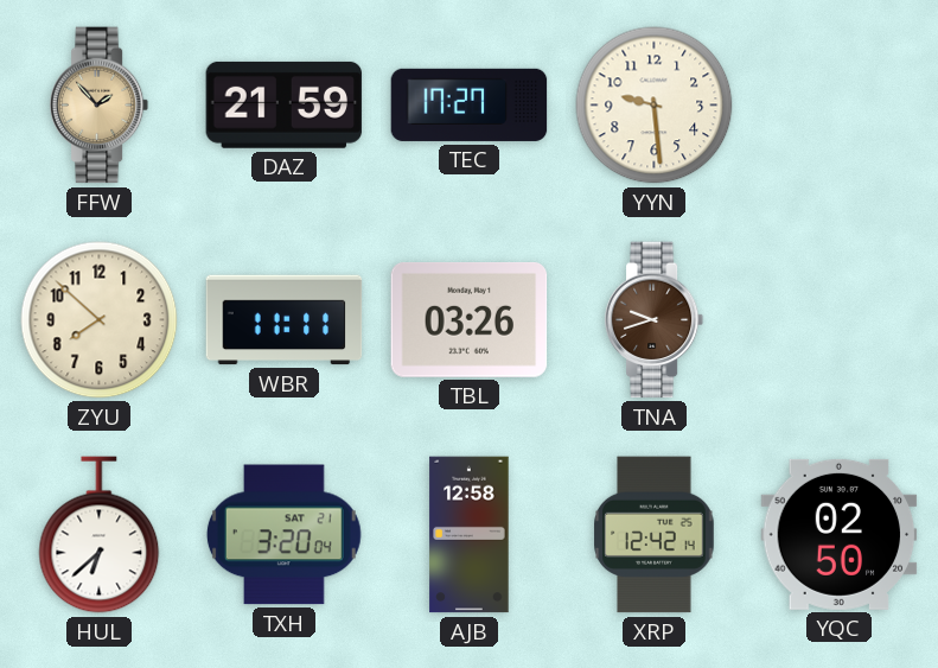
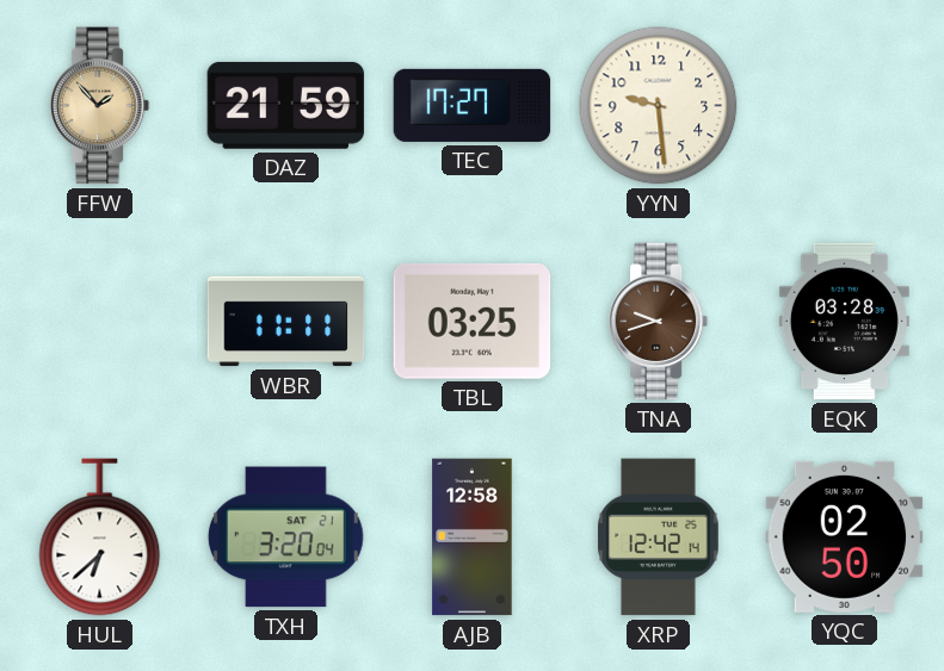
ZYU: 7:52 -> none
TBL: 03:26 -> 03:25
EQK: none -> 03:28
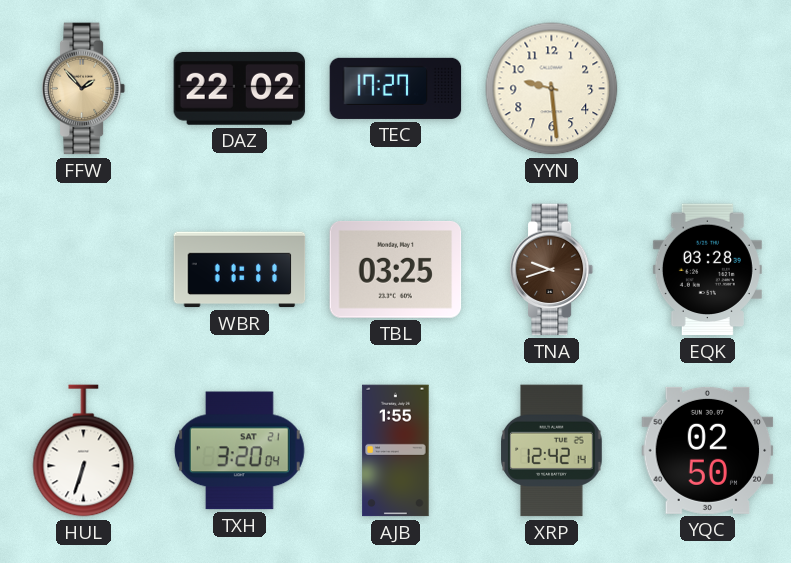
DAZ: 21:59 -> 22:02
HUL: 6:38 -> 6:33
AJB: 12:58 -> 1:55
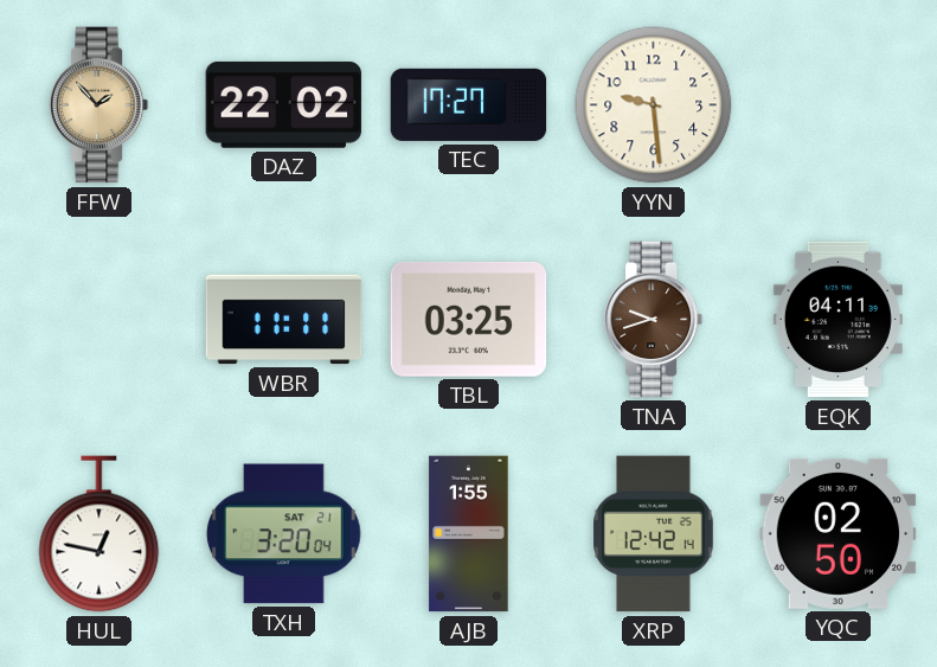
EQK: 03:28 -> 04:11
HUL: 6:33 -> 12:47
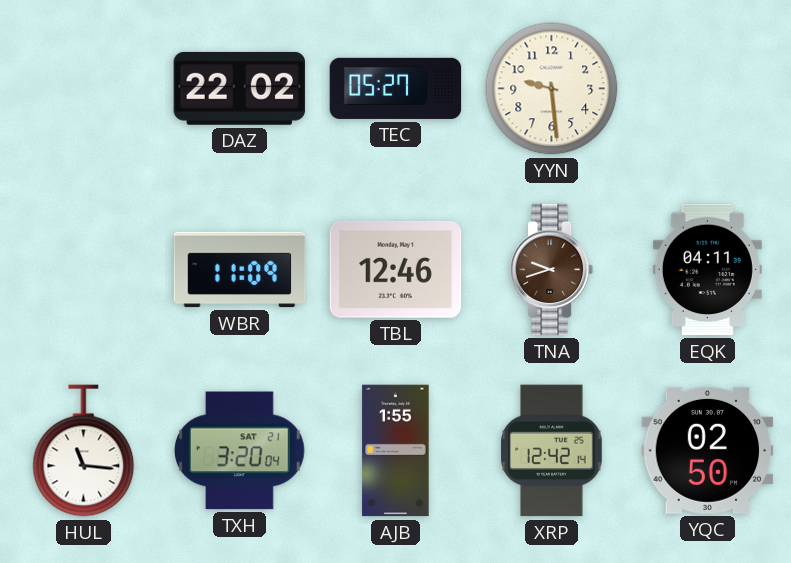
FFW: 1:53 -> none
TEC: 17:27 -> 05:27
WBR: 11:11 -> 11:09
TBL: 03:25 -> 12:46
HUL: 12:47 -> 11:16
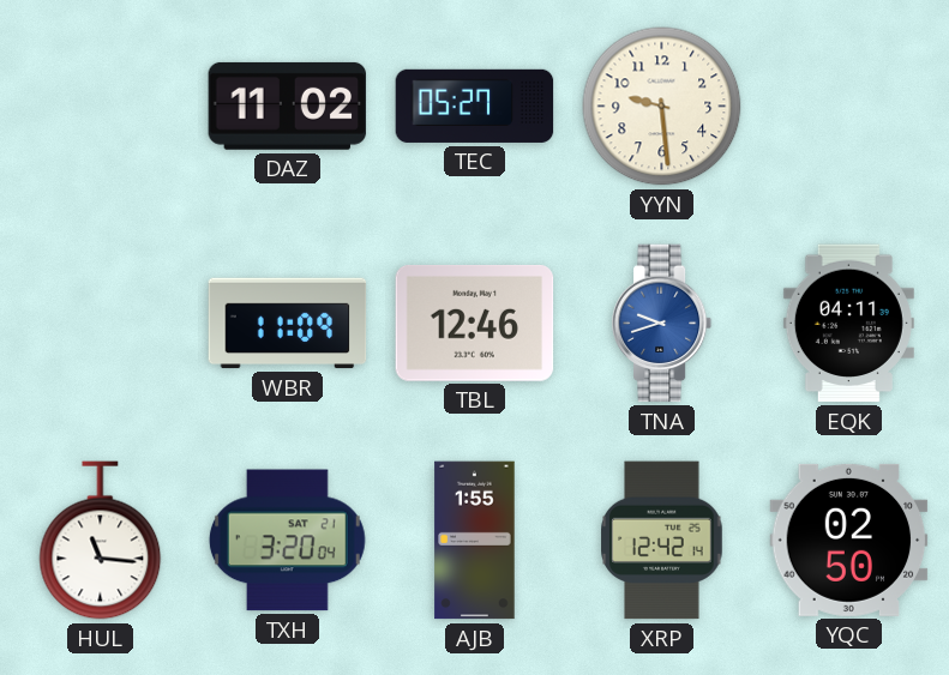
DAZ: 22:02 -> 11:02
TNA dial: brown -> blue
